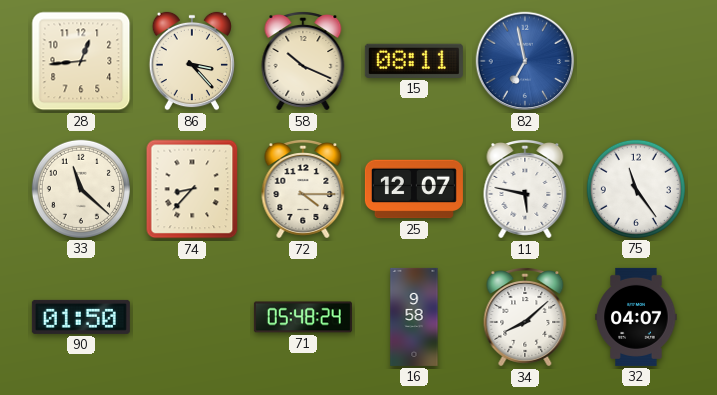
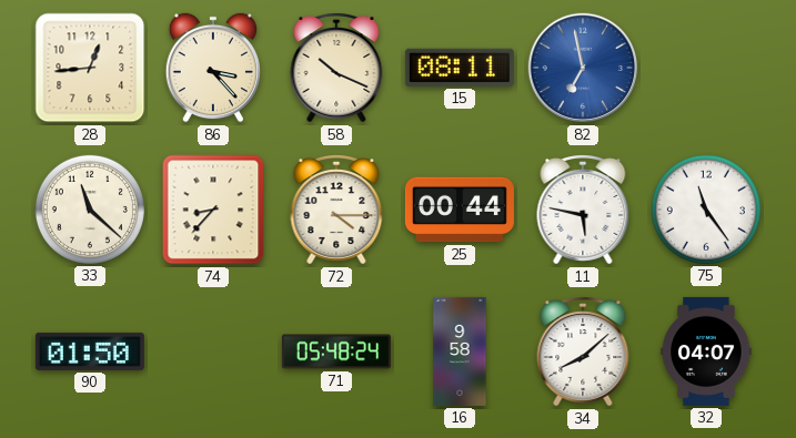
25: 12:07 -> 00:44
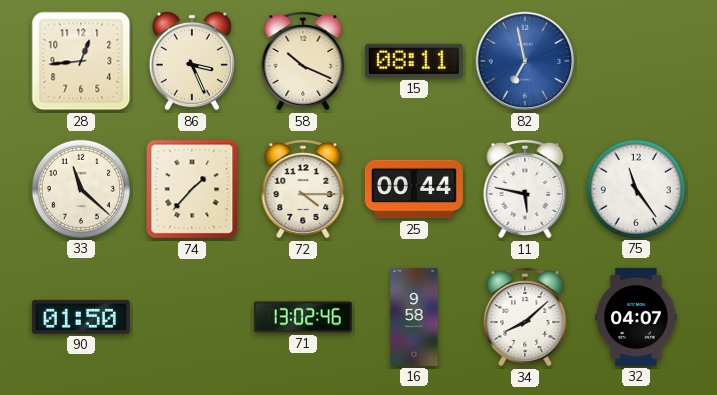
86: 3:23 -> 3:26
74: 8:37 -> 1:37
71: 05:48 -> 13:02
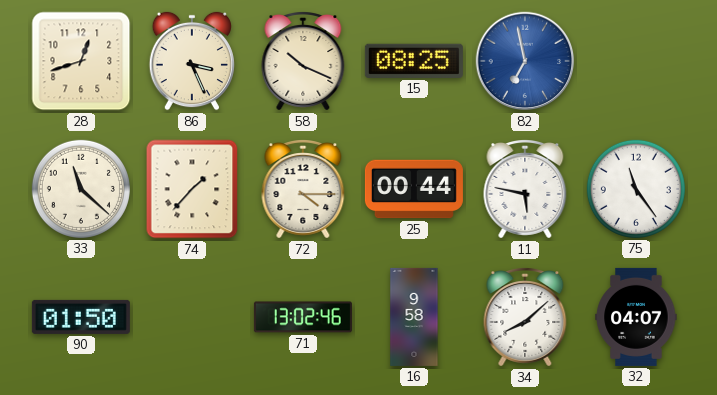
28: 12:44 -> 12:42
15: 08:11 -> 08:25
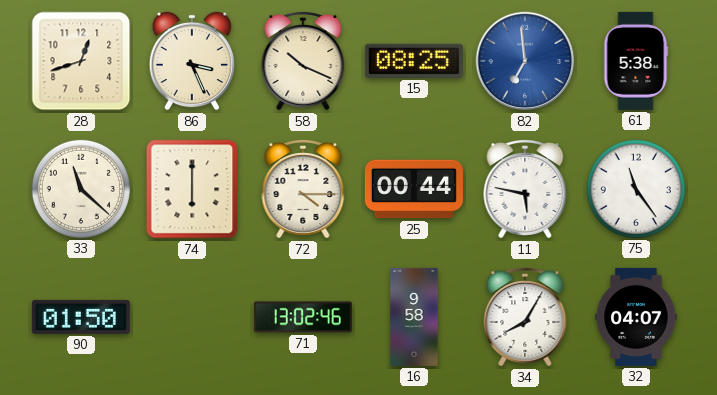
82: 6:58 -> 6:59
61: none -> 5:38
74: 1:37 -> 6:00
34: 8:08 -> 8:05
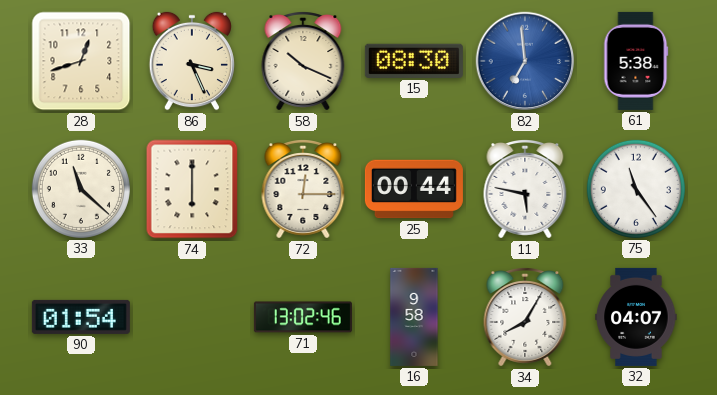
15: 08:25 -> 08:30
72: 4:15 -> 12:15
90: 01:50 -> 01:54
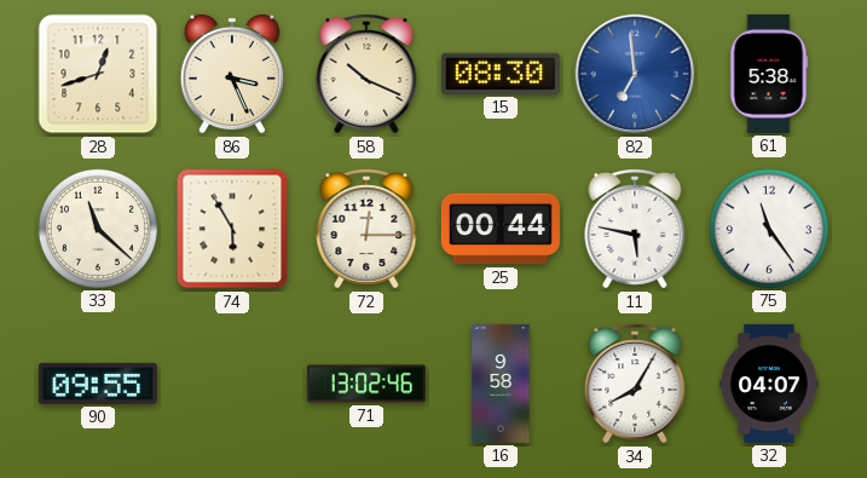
74: 6:00 -> 5:55
90: 01:54 -> 09:55
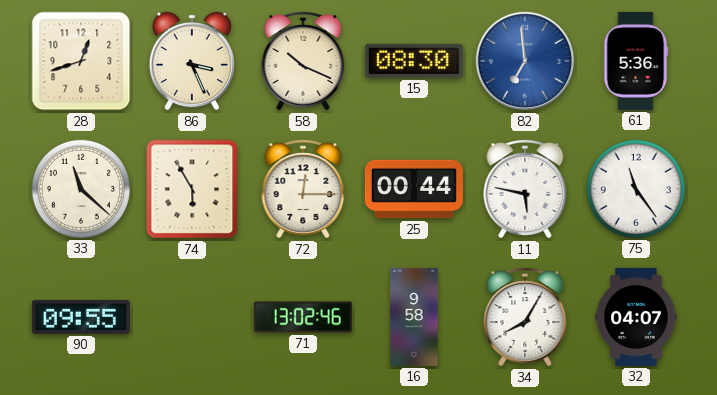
61: 5:38 -> 5:36
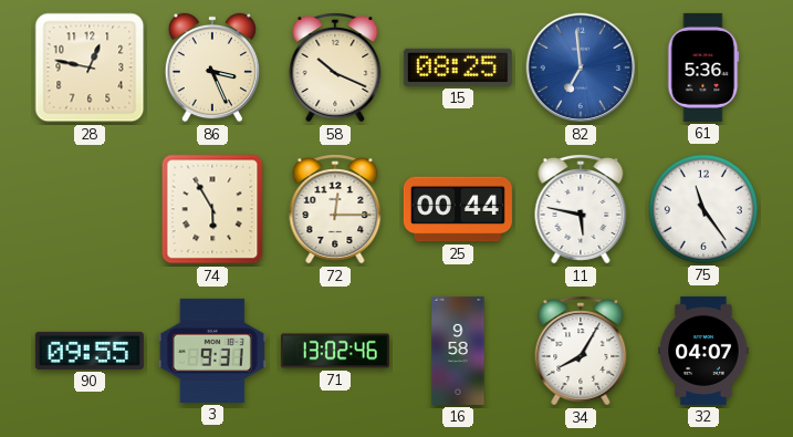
28: 12:42 -> 12:47
15: 08:30 -> 08:25
33: 11:22 -> none
3: none -> 9:31
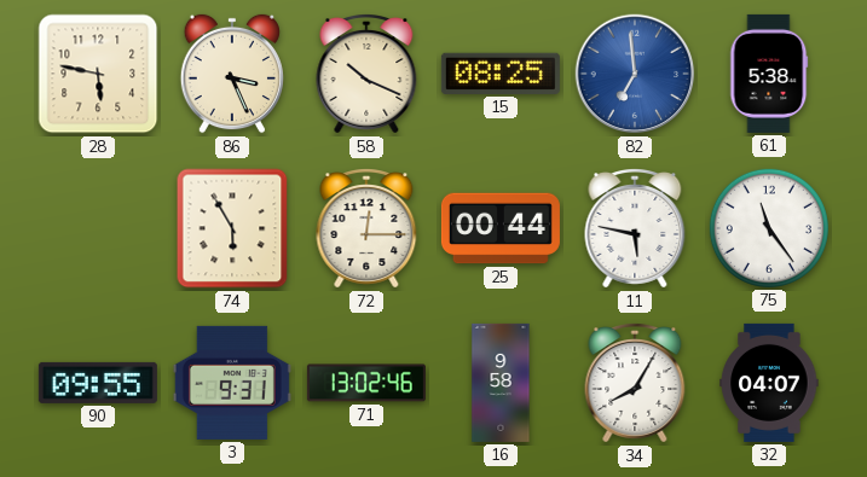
28: 12:47 -> 5:47
61: 5:36 -> 5:38
